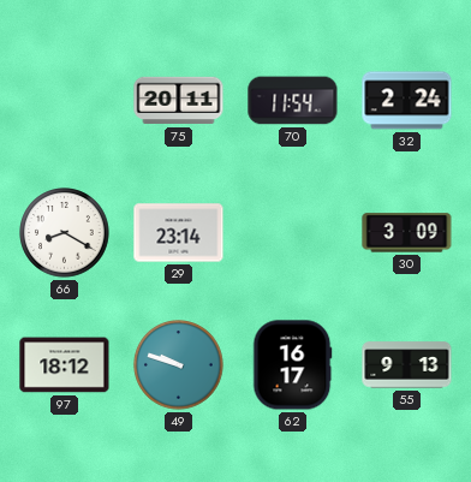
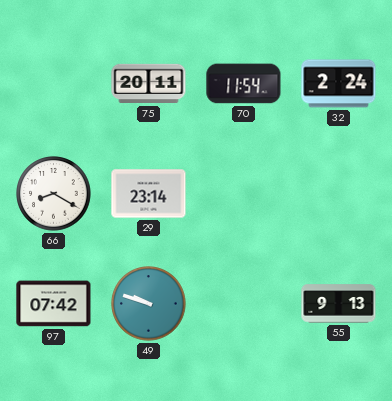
30: 3:09 -> none
97: 18:12 -> 07:42
62: 16:17 -> none
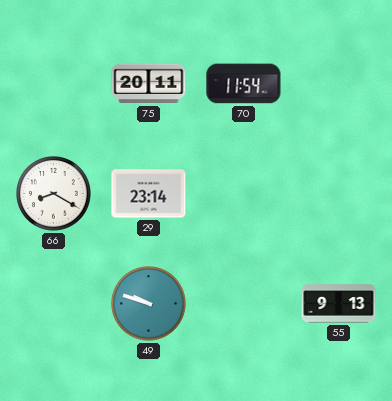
32: 2:24 -> none
97: 07:42 -> none
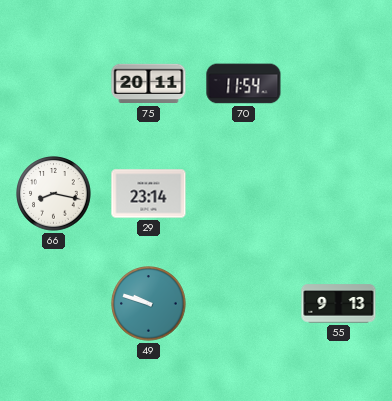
66: 8:20 -> 8:17
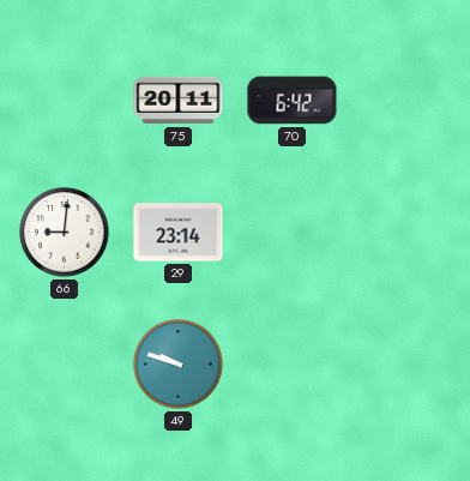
70: 11:54 -> 6:42
66: 8:17 -> 9:01
55: 9:13 -> none
